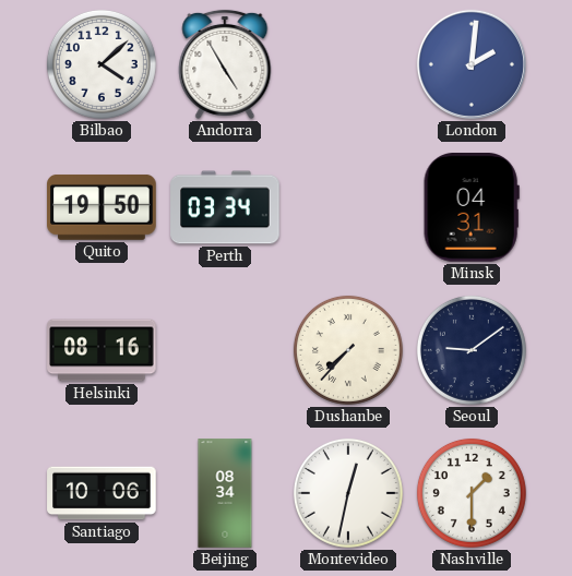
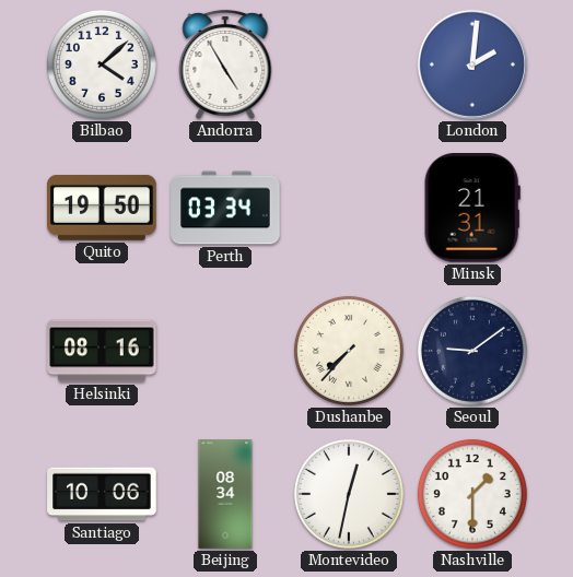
Minsk: 04:31 -> 21:31
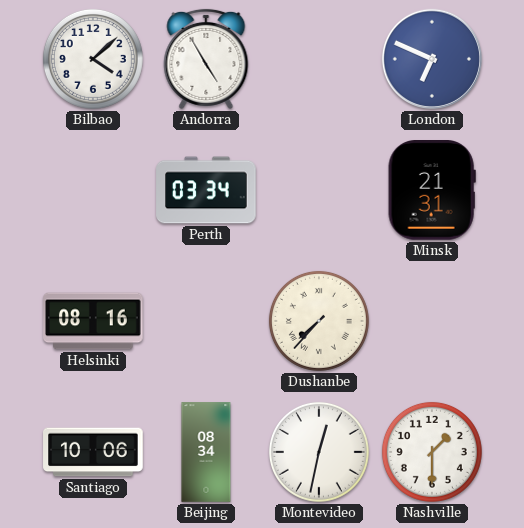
London: 2:01 -> 6:49
Quito: 19:50 -> none
Seoul: 9:09 -> none
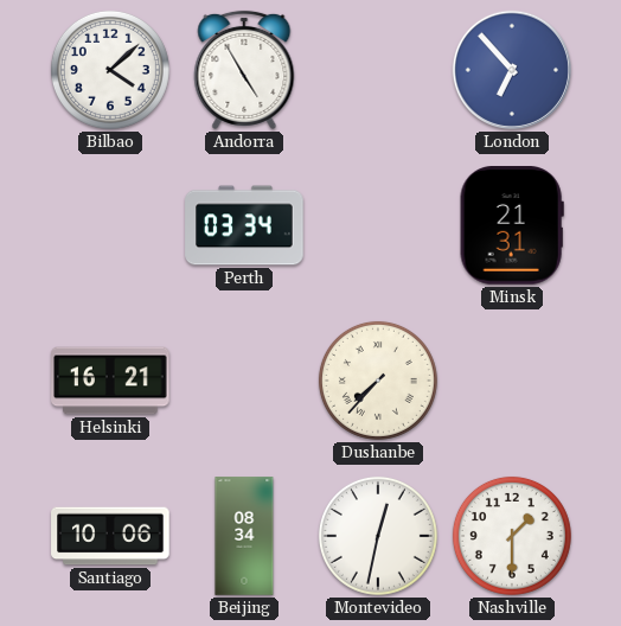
London: 6:49 -> 6:53
Helsinki: 08:16 -> 16:21
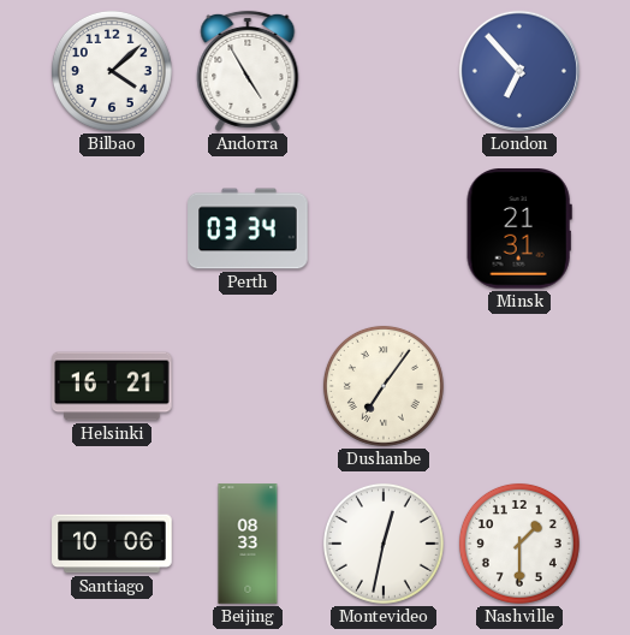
Dushanbe: 7:37 -> 7:06
Beijing: 08:34 -> 08:33
